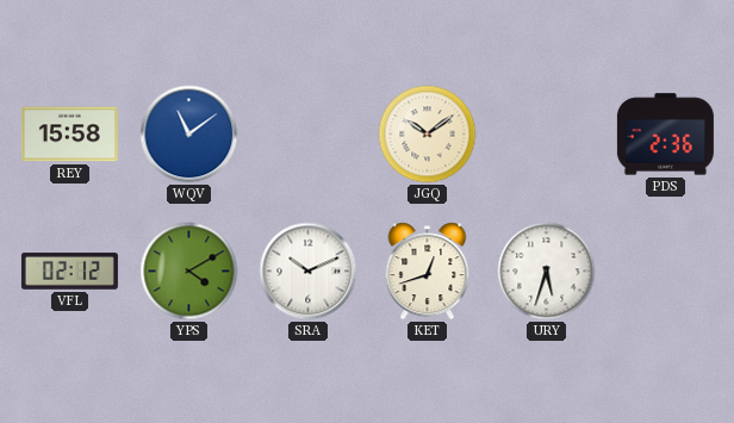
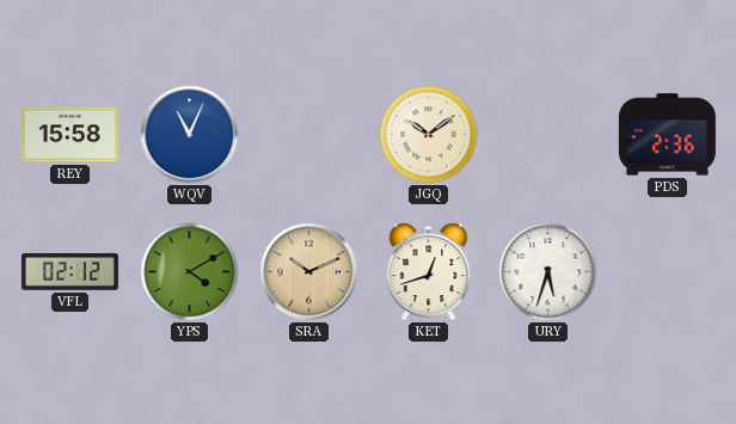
WQV: 11:09 -> 11:04
SRA dial: white -> champagne
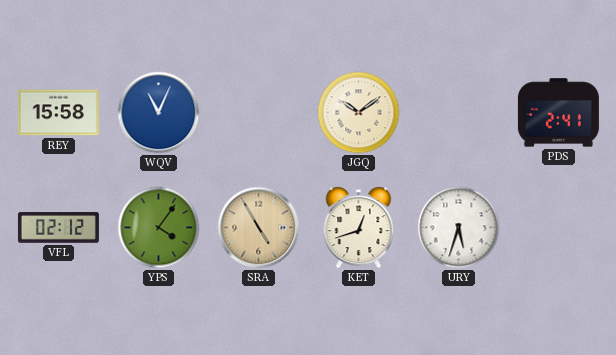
PDS: 2:36 -> 2:41
YPS: 4:10 -> 4:06
SRA: 10:11 -> 4:55
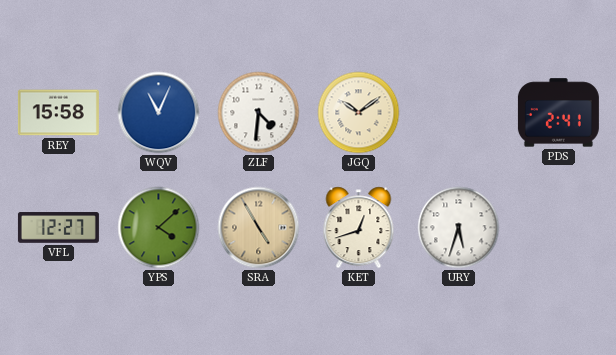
ZLF: none -> 4:31
VFL: 02:12 -> 12:27
YPS: 4:06 -> 4:08
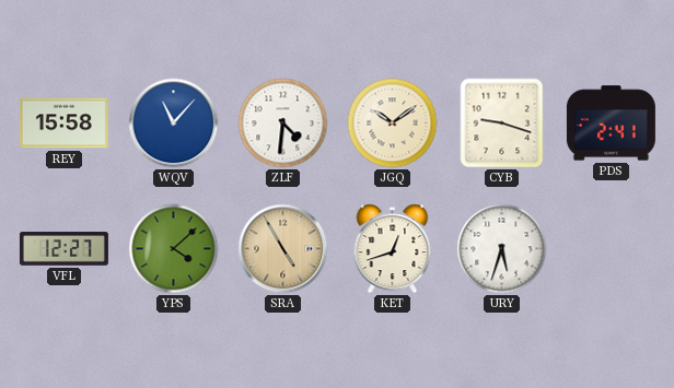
WQV: 11:04 -> 11:07
CYB: none -> 9:18
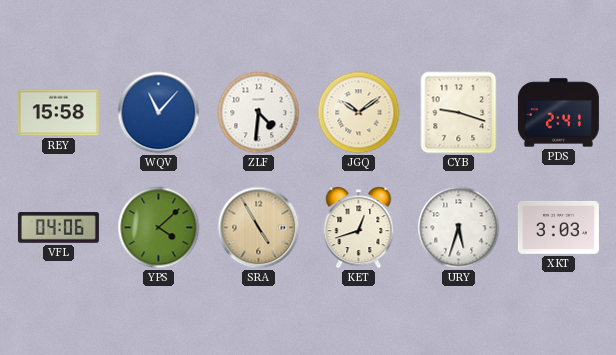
VFL: 12:27 -> 04:06
XKT: none -> 3:03
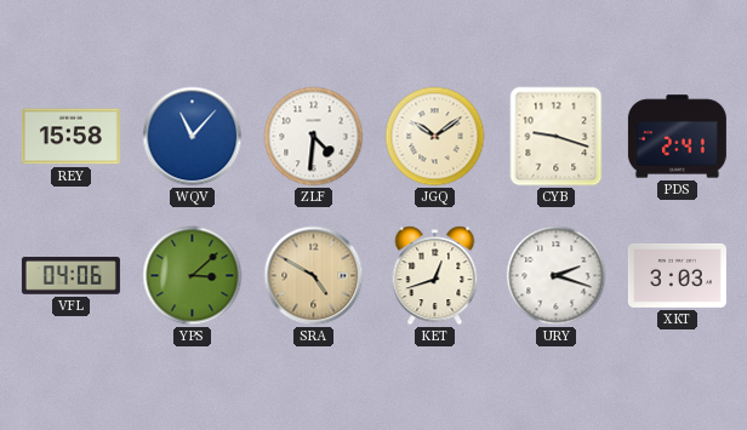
YPS: 4:08 -> 3:08
SRA: 4:55 -> 4:50
URY: 5:33 -> 2:18
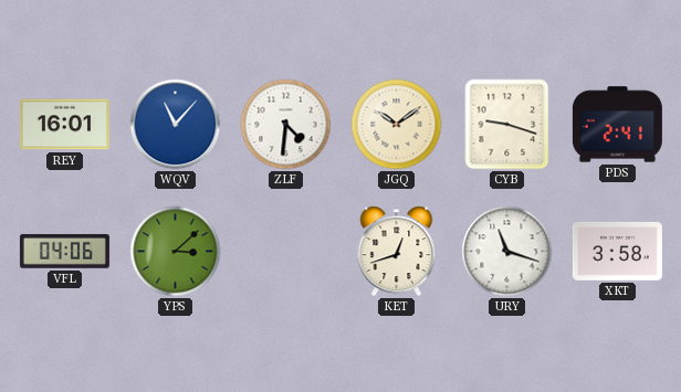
REY: 15:58 -> 16:01
SRA: 4:50 -> none
URY: 2:18 -> 11:18
XKT: 3:03 -> 3:58
